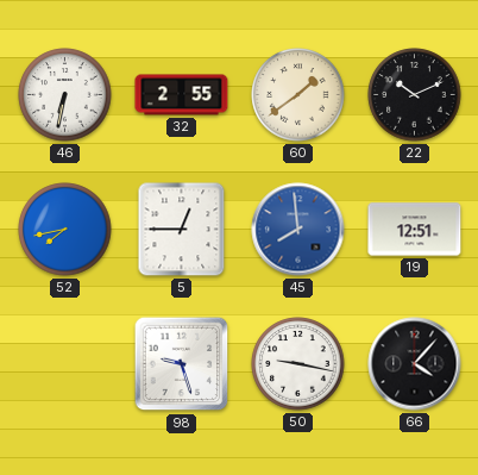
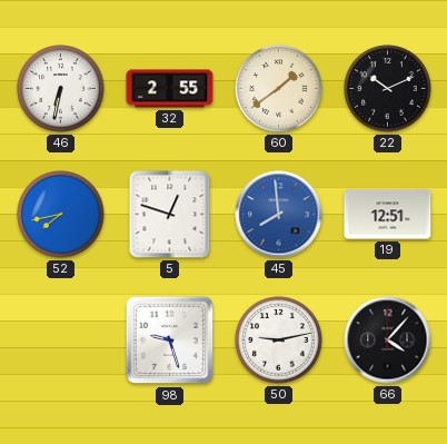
5: 12:45 -> 12:48
50: 9:17 -> 9:13
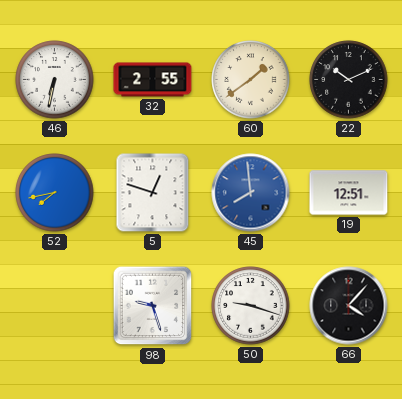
50: 9:13 -> 9:18
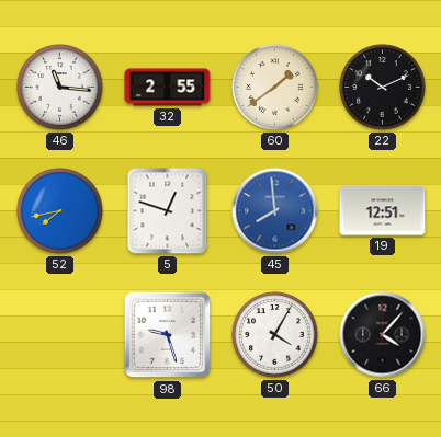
46: 6:32 -> 11:16
50: 9:18 -> 4:05
